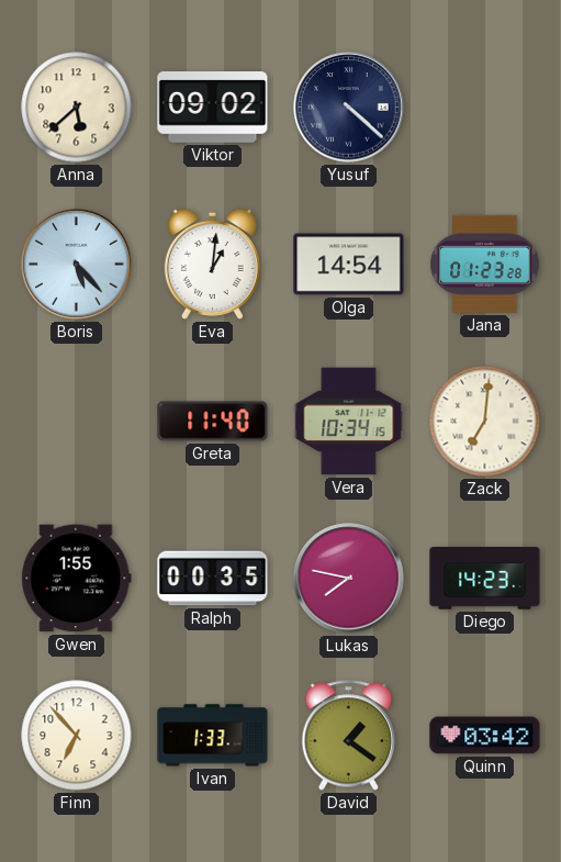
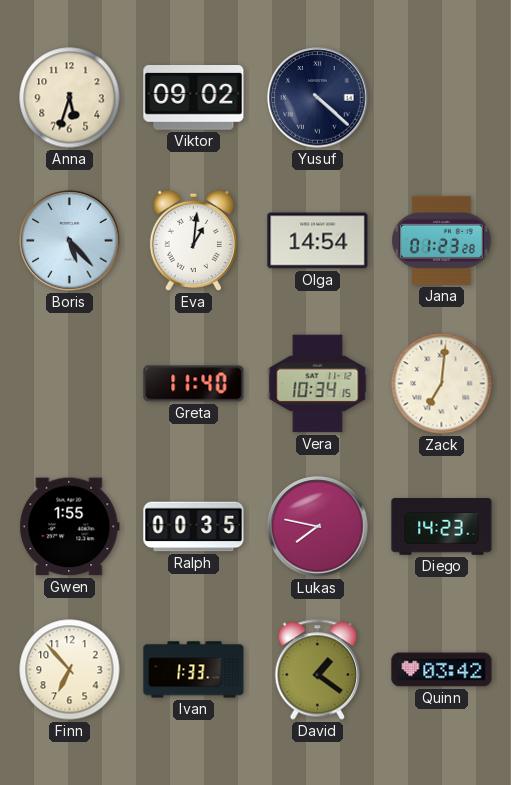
Anna: 5:38 -> 5:33
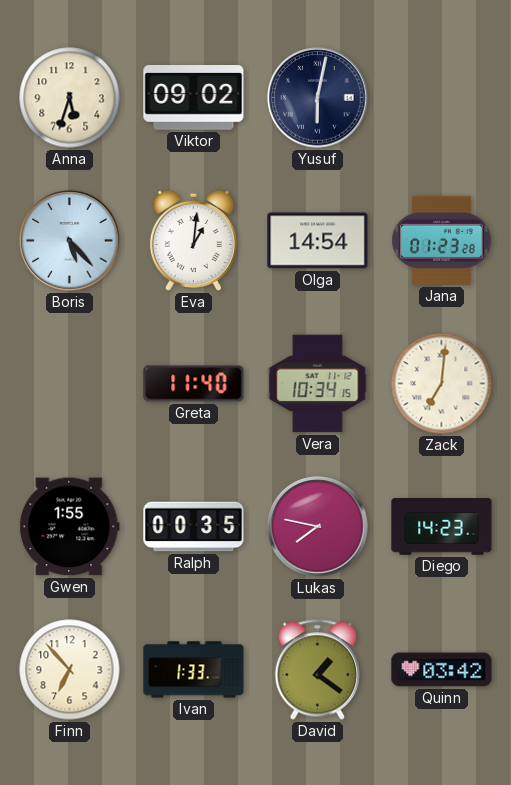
Yusuf: 4:22 -> 6:02
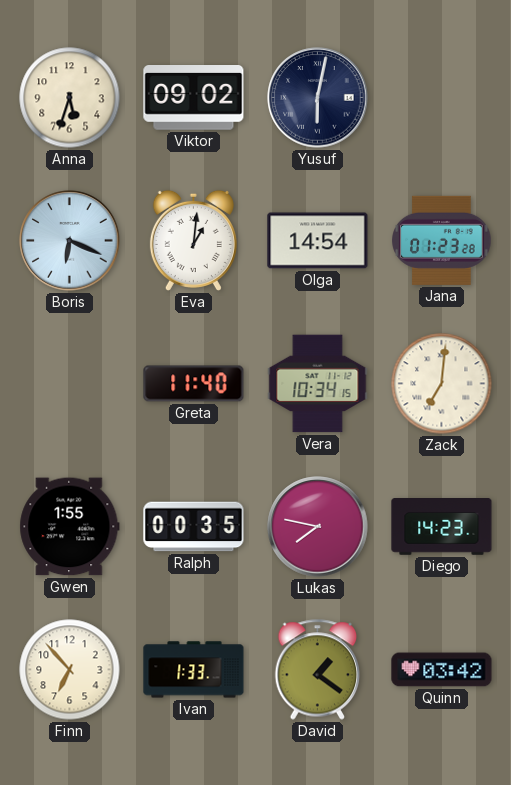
Boris: 5:23 -> 6:19
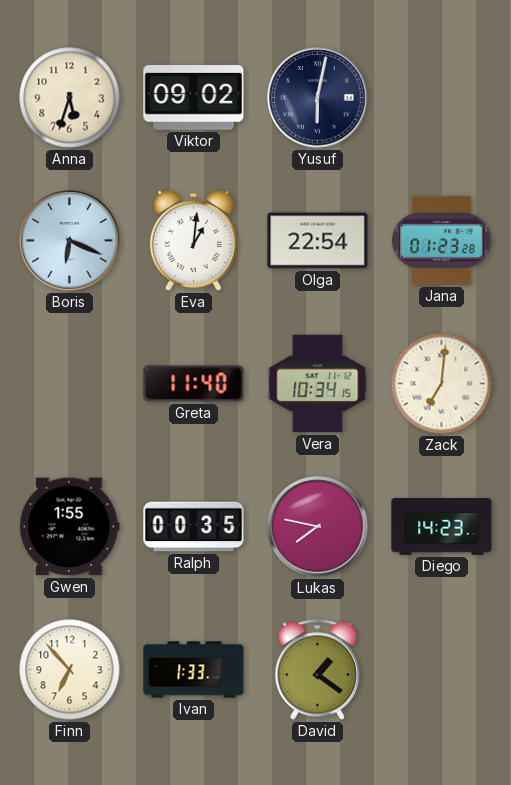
Olga: 14:54 -> 22:54
Quinn: 03:42 -> none
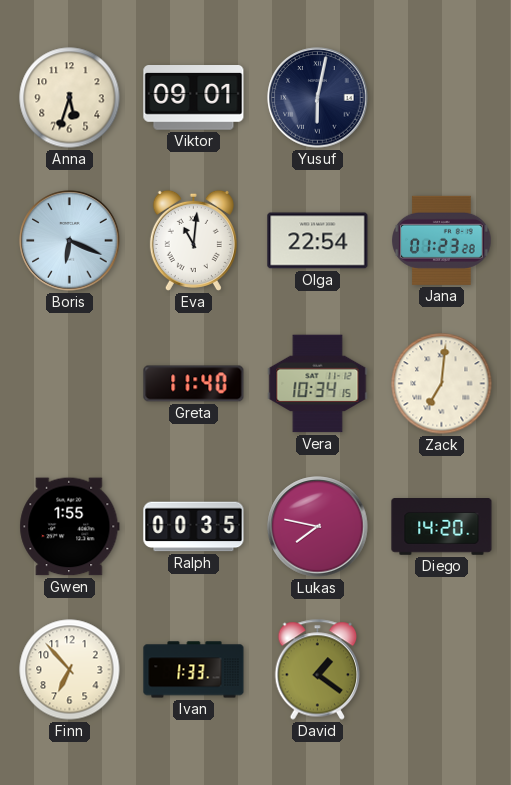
Viktor: 09:02 -> 09:01
Eva: 1:01 -> 11:01
Diego: 14:23 -> 14:20
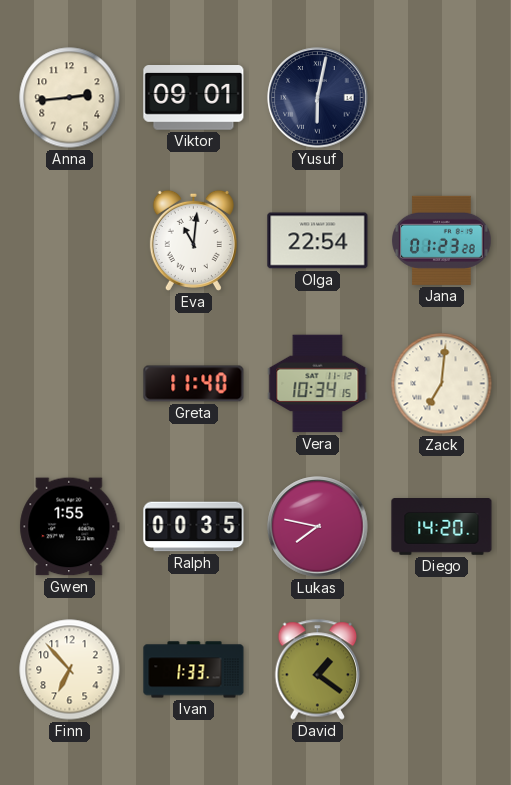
Anna: 5:33 -> 2:44
Boris: 6:19 -> none
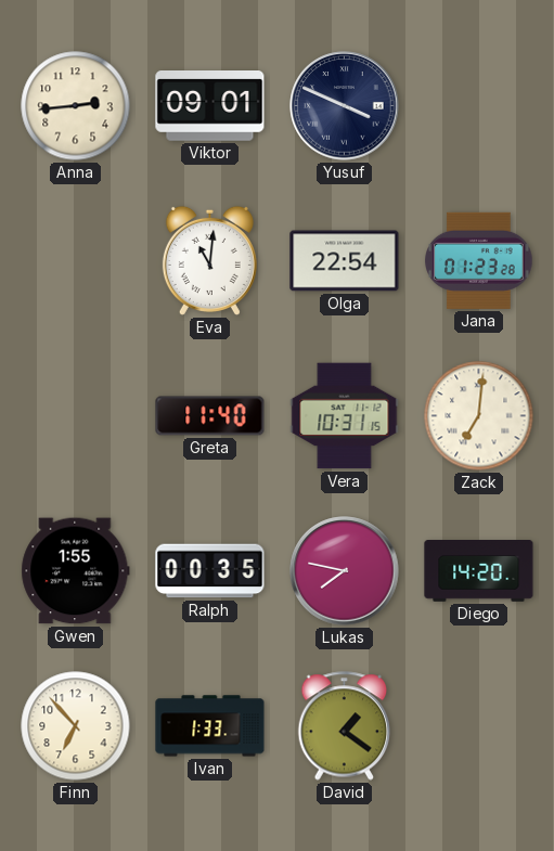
Yusuf: 6:02 -> 3:49
Vera: 10:34 -> 10:31
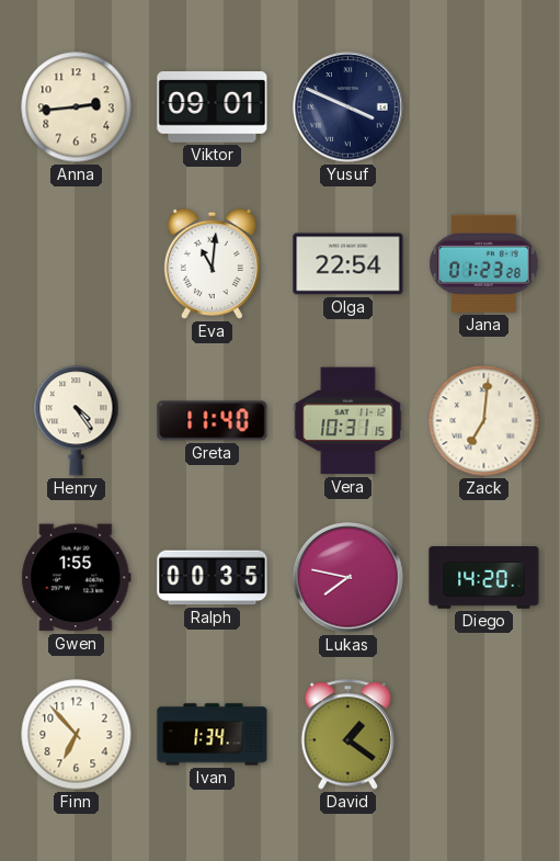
Henry: none -> 4:24
Ivan: 1:33 -> 1:34
